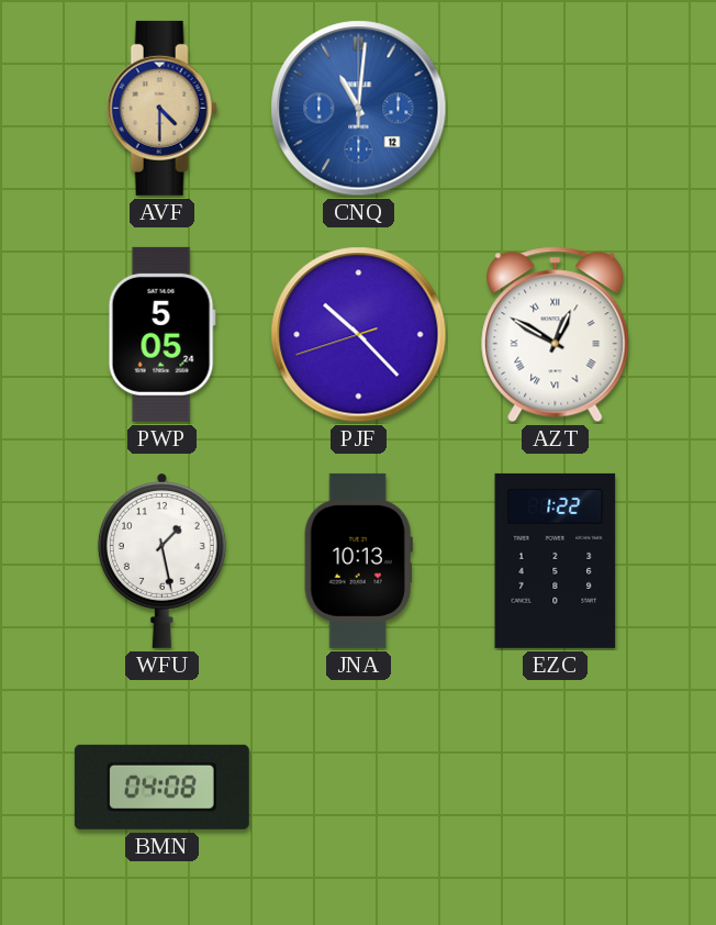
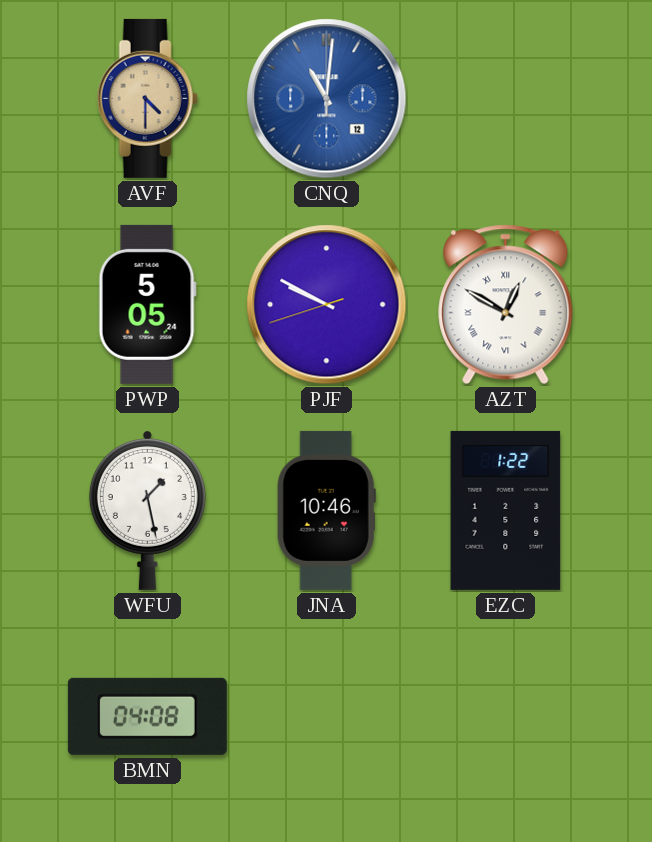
PJF: 10:22 -> 9:49
JNA: 10:13 -> 10:46
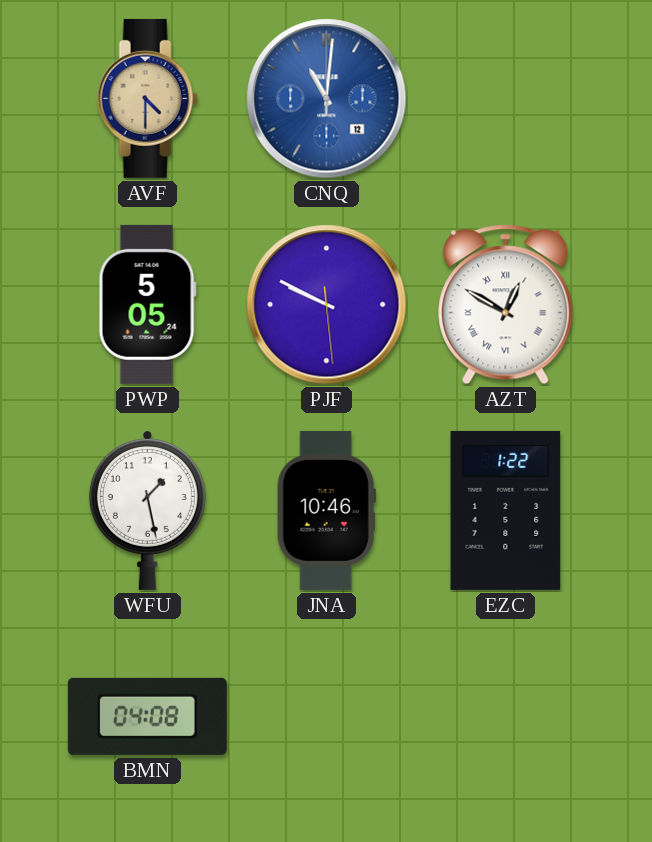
PJF: 9:49:42 -> 9:49:29
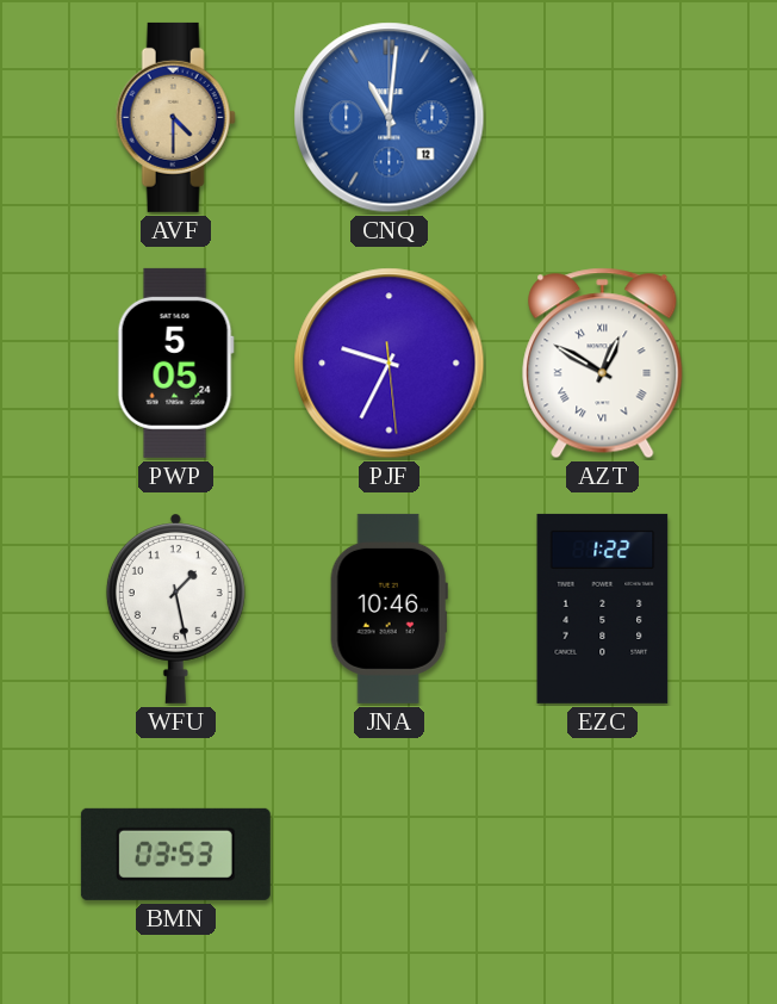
PJF: 9:49 -> 9:34
BMN: 04:08 -> 03:53
